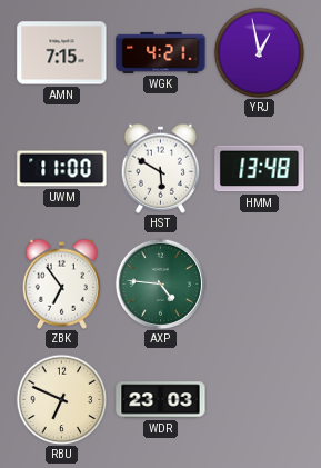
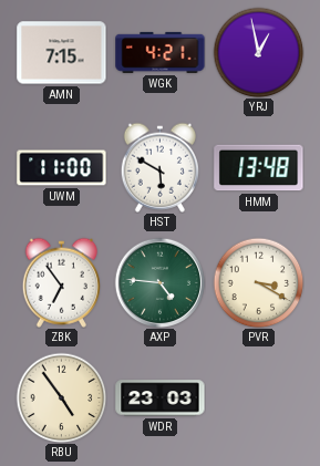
PVR: none -> 3:20
RBU: 6:49 -> 4:54
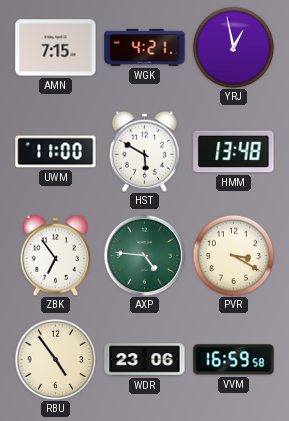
WDR: 23:03 -> 23:06
VVM: none -> 16:59
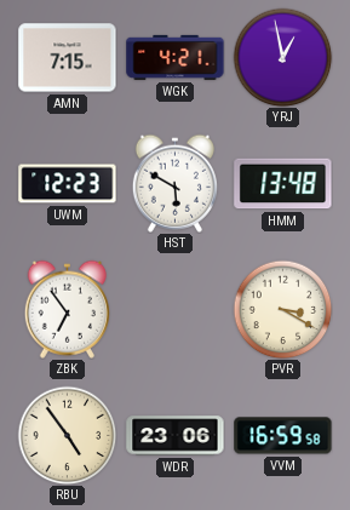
UWM: 11:00 -> 12:23
AXP: 4:46 -> none
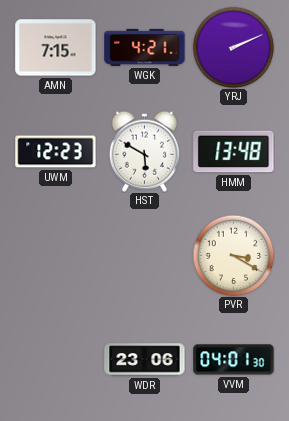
YRJ: 12:58 -> 2:11
ZBK: 6:54 -> none
RBU: 4:54 -> none
VVM: 16:59 -> 04:01
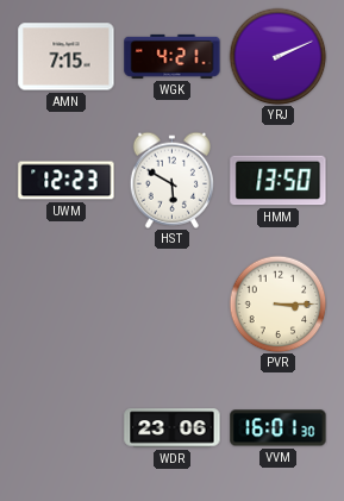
HMM: 13:48 -> 13:50
PVR: 3:20 -> 3:15
VVM: 04:01 -> 16:01
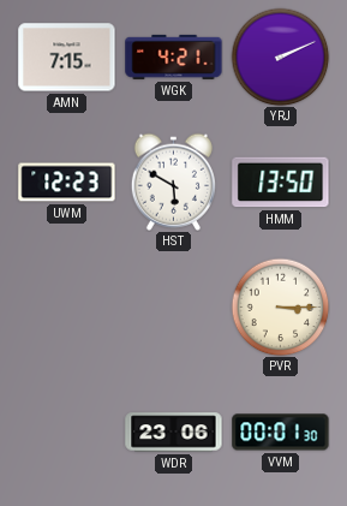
VVM: 16:01 -> 00:01
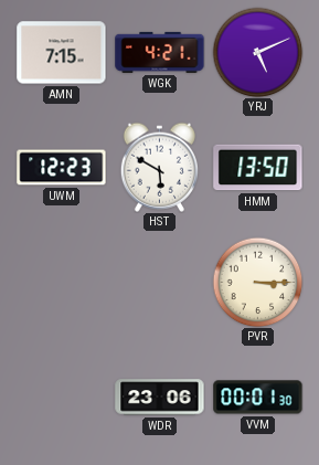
YRJ: 2:11 -> 5:11
